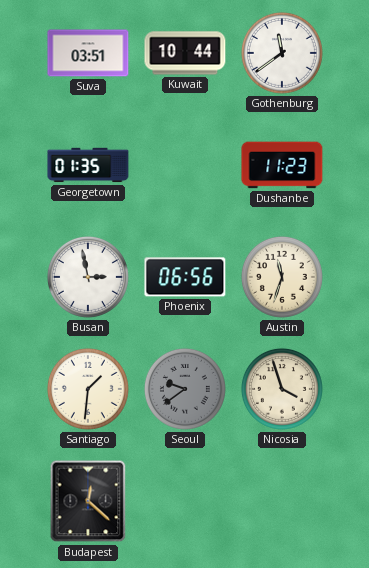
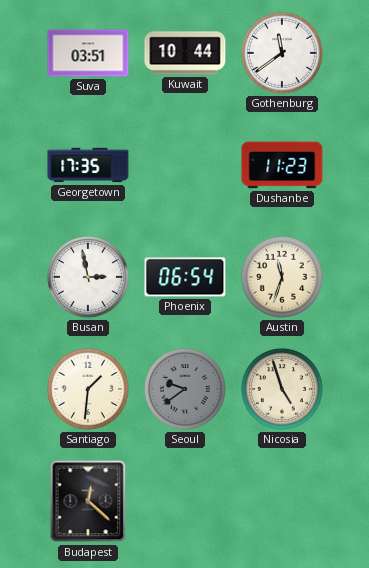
Georgetown: 01:35 -> 17:35
Phoenix: 06:56 -> 06:54
Nicosia: 3:57 -> 4:57
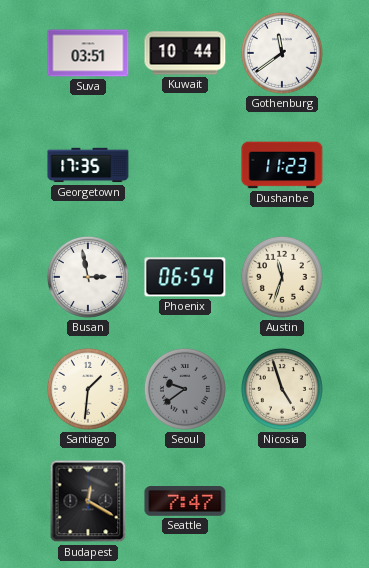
Budapest: 12:22 -> 12:20
Seattle: none -> 7:47
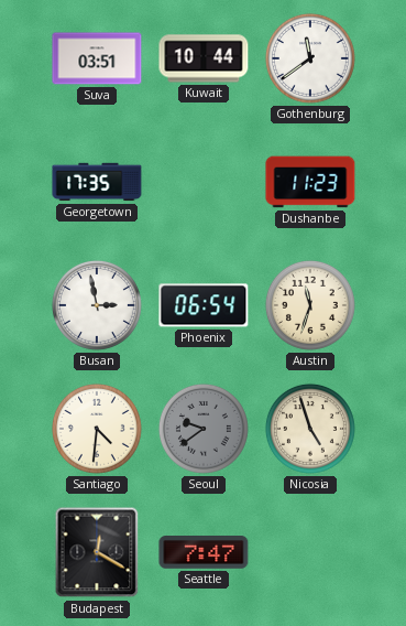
Santiago: 1:31 -> 4:31
